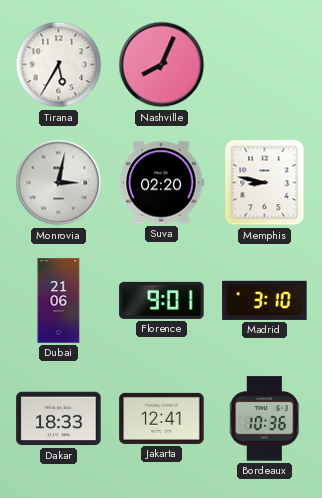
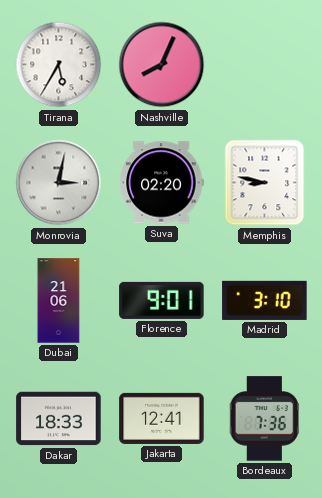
Bordeaux: 10:36 -> 7:36
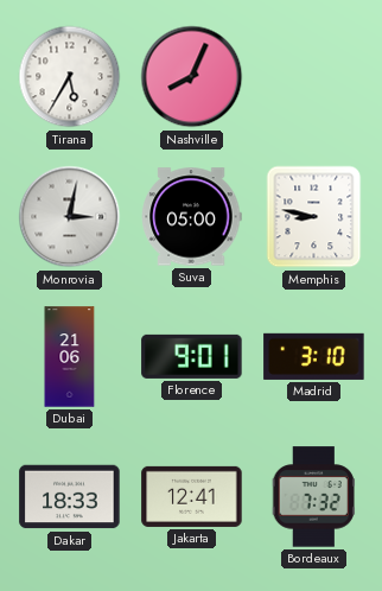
Suva: 02:20 -> 05:00
Bordeaux: 7:36 -> 7:32
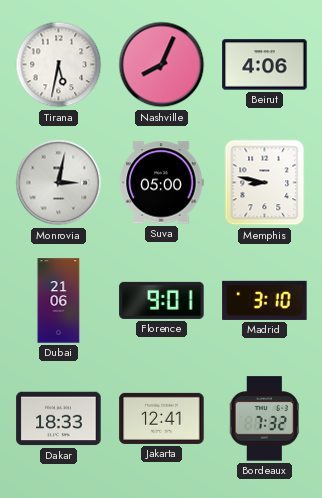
Tirana: 5:35 -> 5:32
Beirut: none -> 4:06
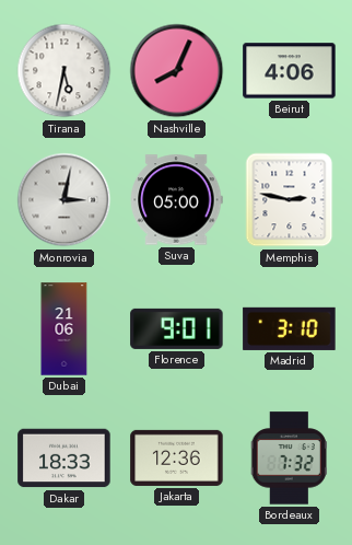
Memphis: 8:47 -> 2:47
Jakarta: 12:41 -> 12:36
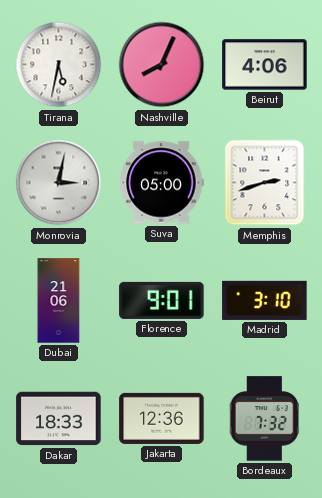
Memphis: 2:47 -> 2:42
